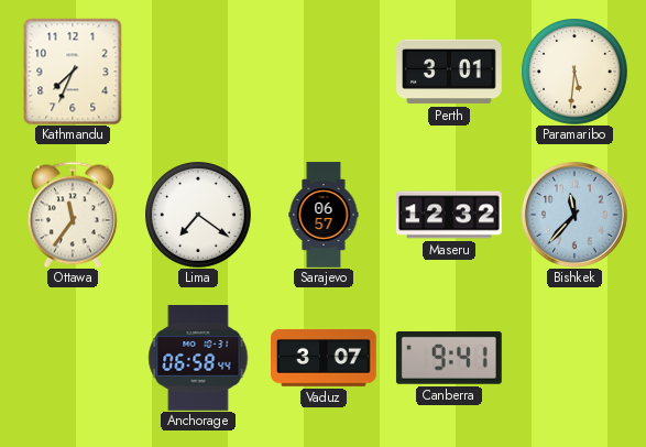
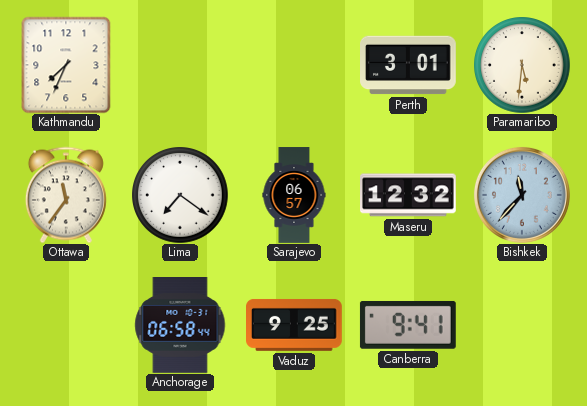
Vaduz: 3:07 -> 9:25
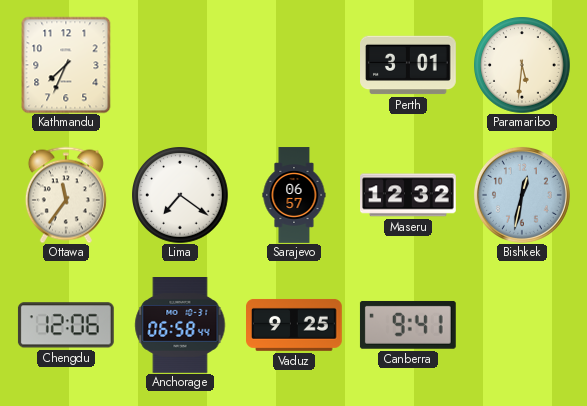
Bishkek: 11:37 -> 12:32
Chengdu: none -> 12:06
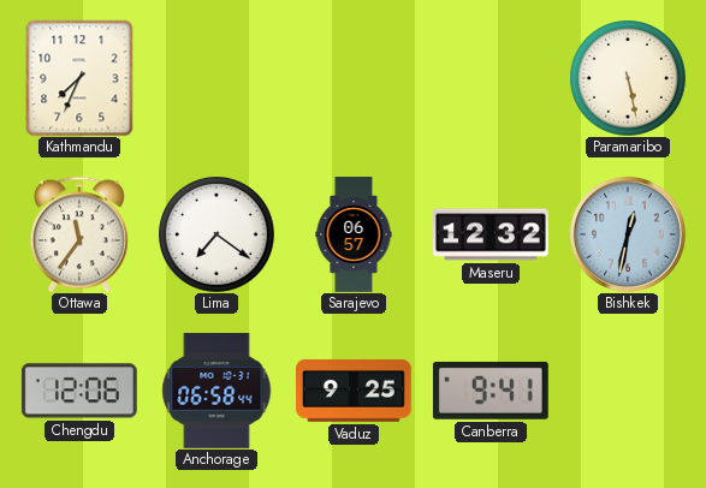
Perth: 3:01 -> none
Paramaribo: 5:31 -> 5:28
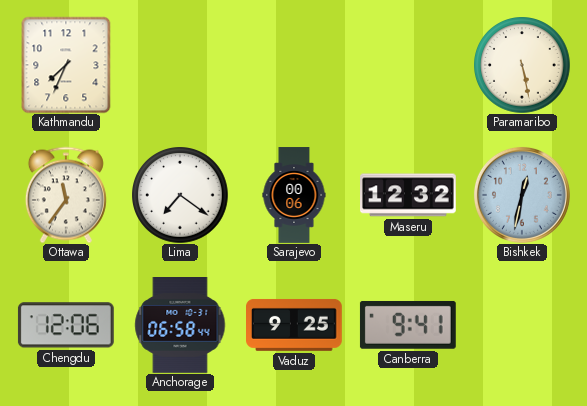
Sarajevo: 06:57 -> 00:06
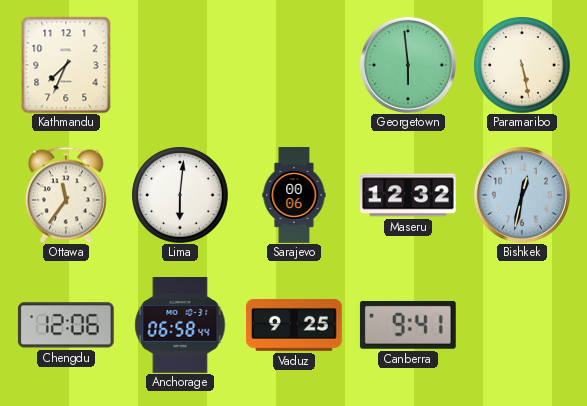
Georgetown: none -> 5:59
Lima: 7:21 -> 6:01
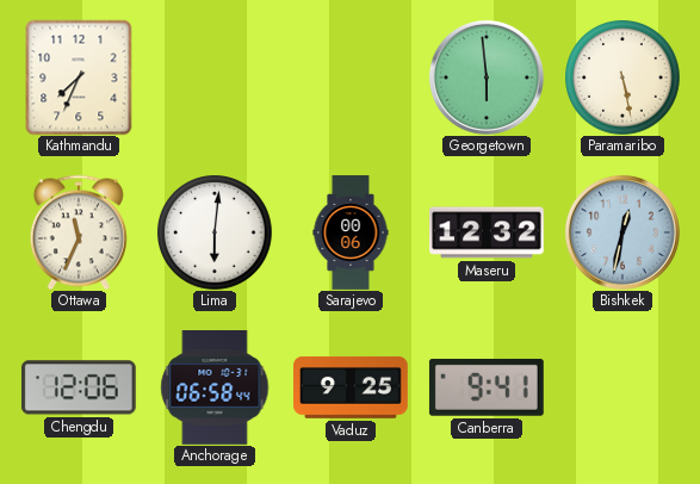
Ottawa: 11:36 -> 11:34
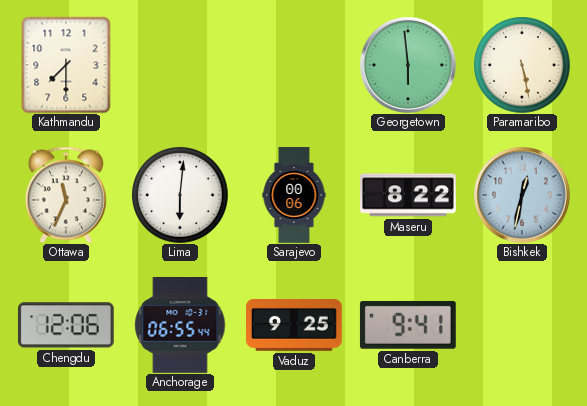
Kathmandu: 7:34 -> 7:30
Maseru: 12:32 -> 8:22
Anchorage: 06:58 -> 06:55
